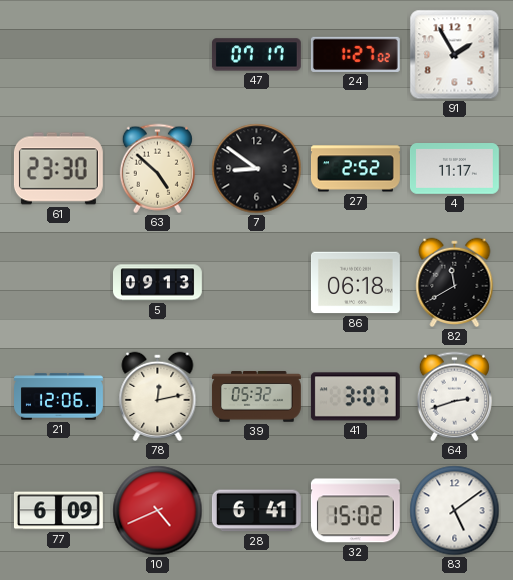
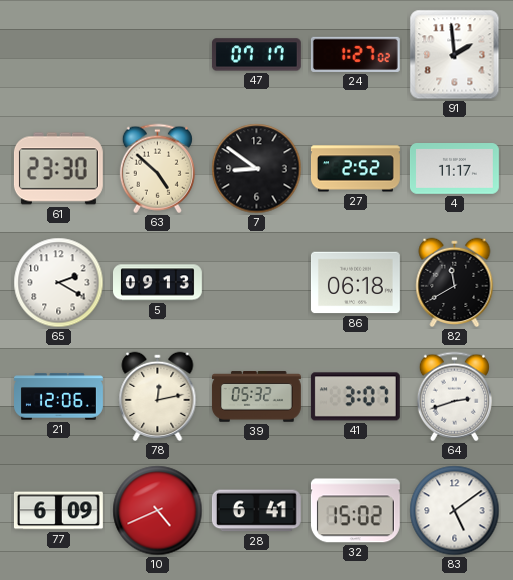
91: 1:55 -> 1:59
65: none -> 2:20
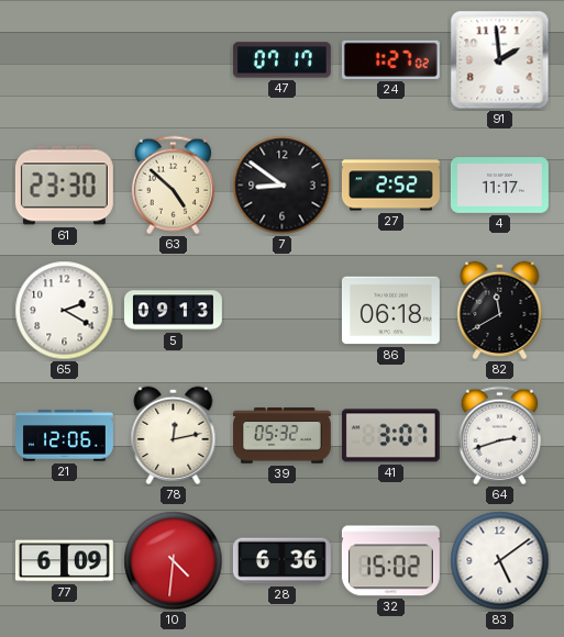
10: 4:41 -> 4:31
28: 6:41 -> 6:36
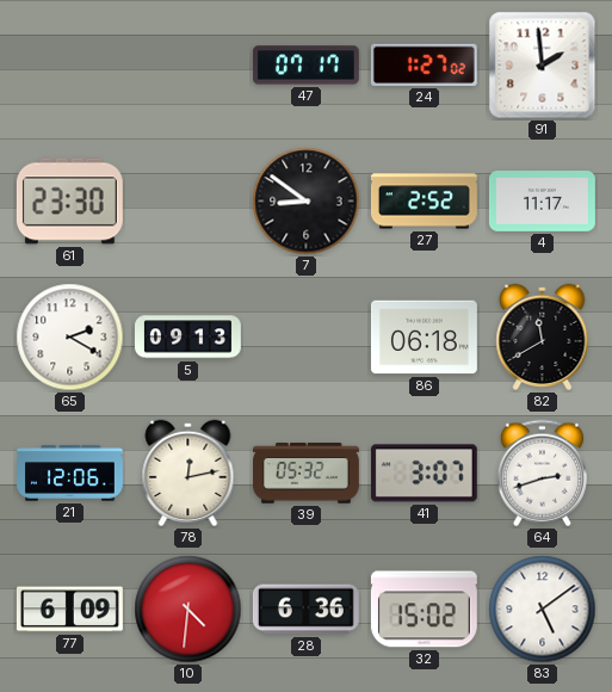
63: 4:52 -> none
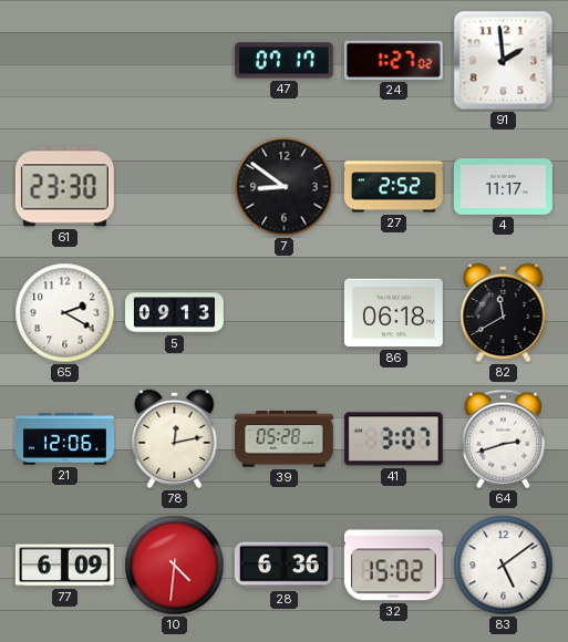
39: 05:32 -> 05:28
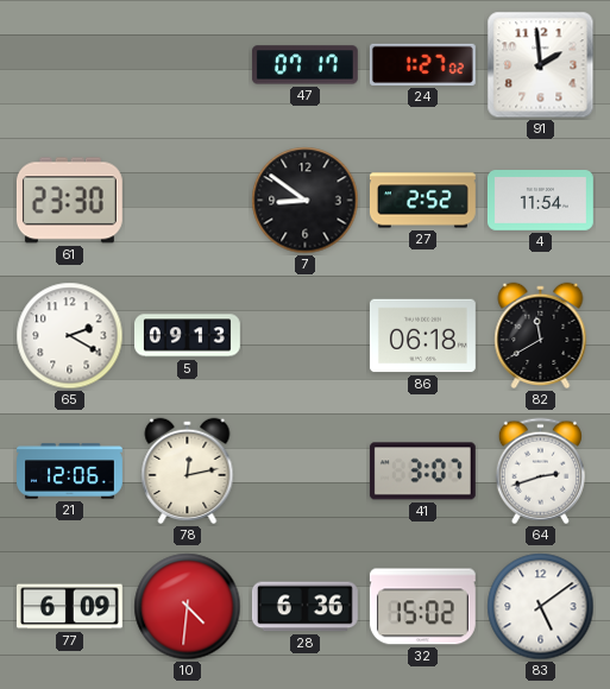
4: 11:17 -> 11:54
39: 05:28 -> none
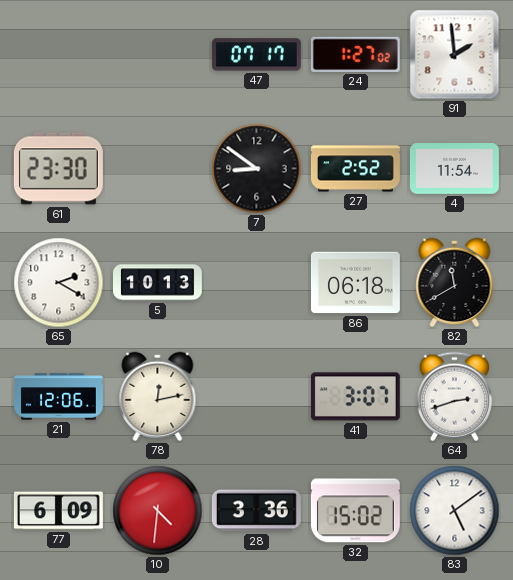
5: 09:13 -> 10:13
28: 6:36 -> 3:36
